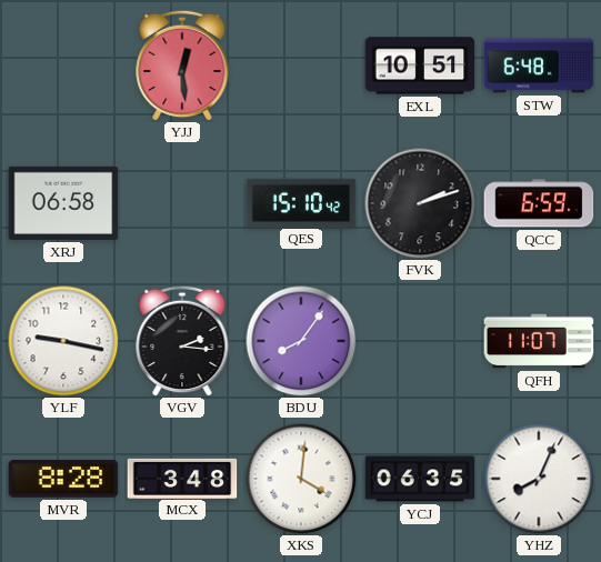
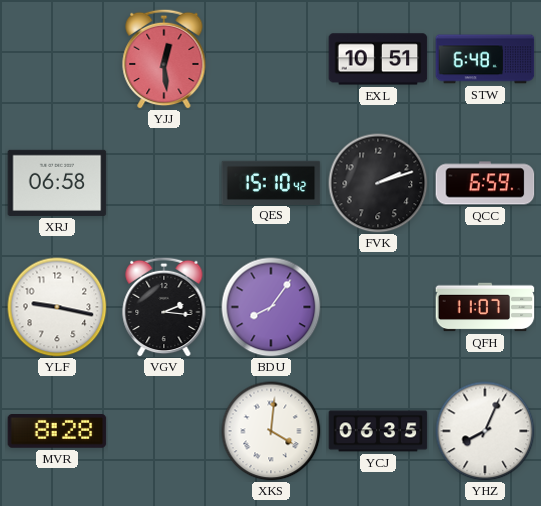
MCX: 3:48 -> none
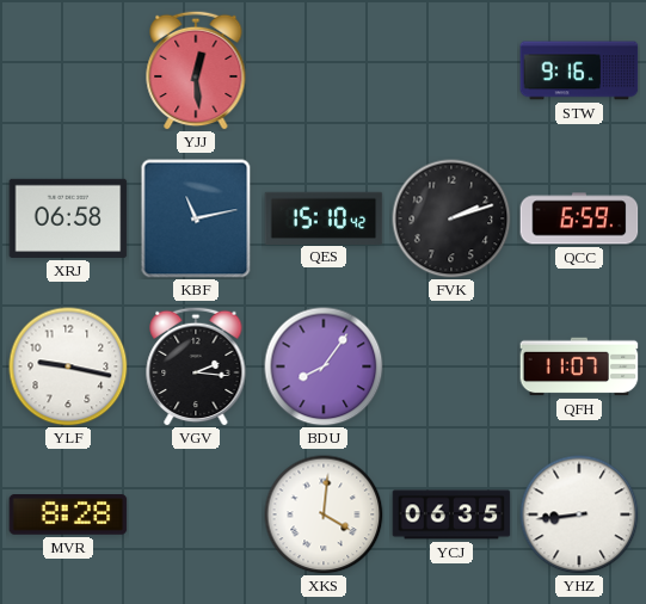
EXL: 10:51 -> none
STW: 6:48 -> 9:16
KBF: none -> 11:13
YHZ: 8:04 -> 8:44
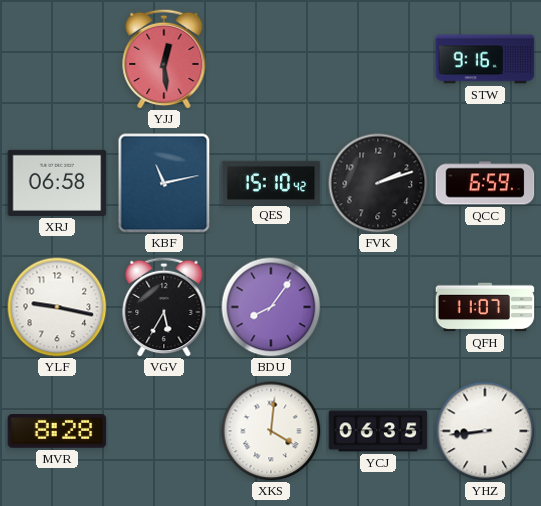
VGV: 2:16 -> 5:35
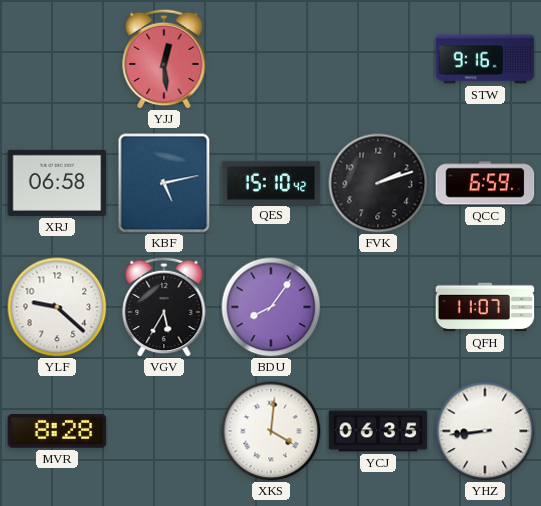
KBF: 11:13 -> 5:13
YLF: 9:17 -> 9:22
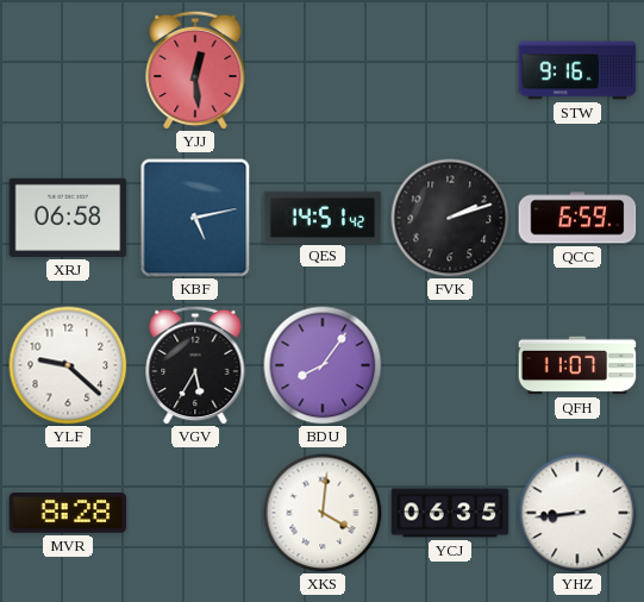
QES: 15:10 -> 14:51
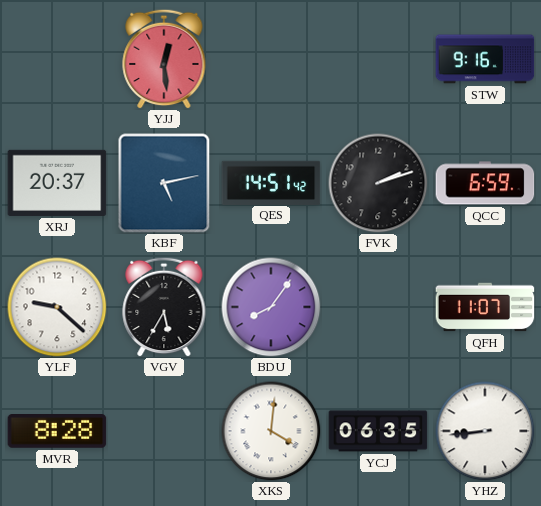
XRJ: 06:58 -> 20:37
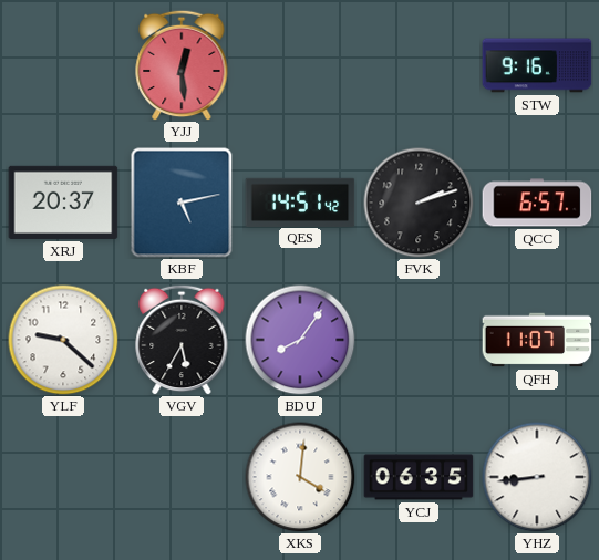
QCC: 6:59 -> 6:57
MVR: 8:28 -> none
